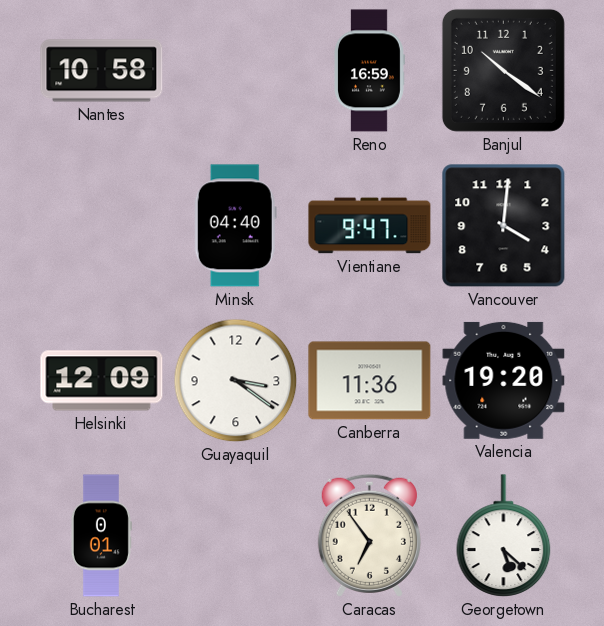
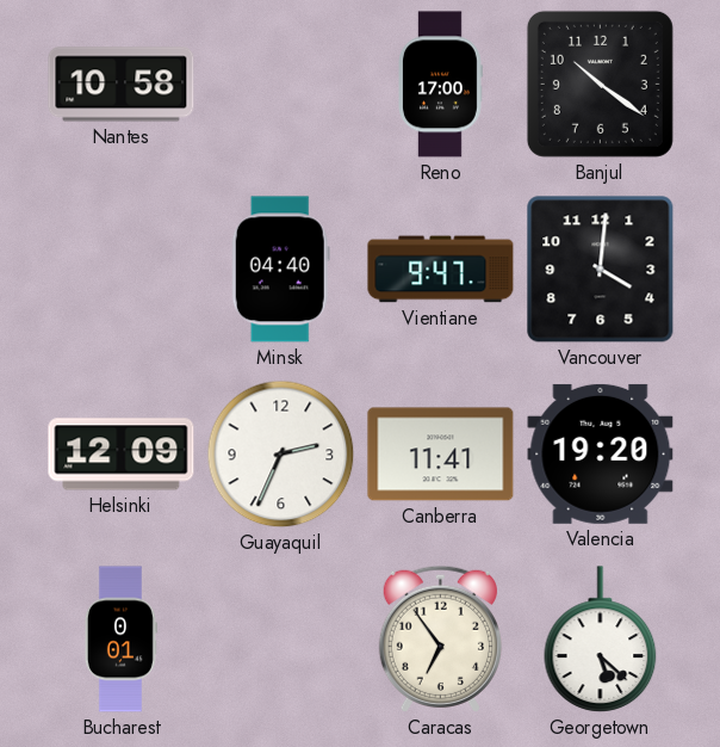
Reno: 16:59 -> 17:00
Guayaquil: 3:21 -> 2:34
Canberra: 11:36 -> 11:41
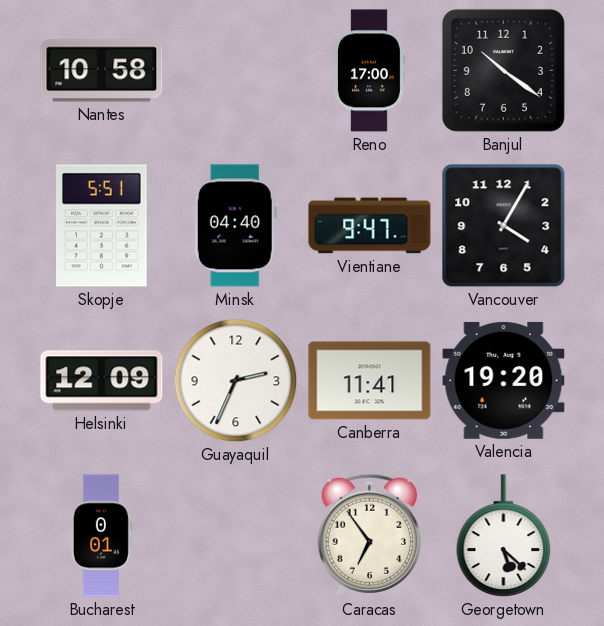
Skopje: none -> 5:51
Vancouver: 4:01 -> 4:05
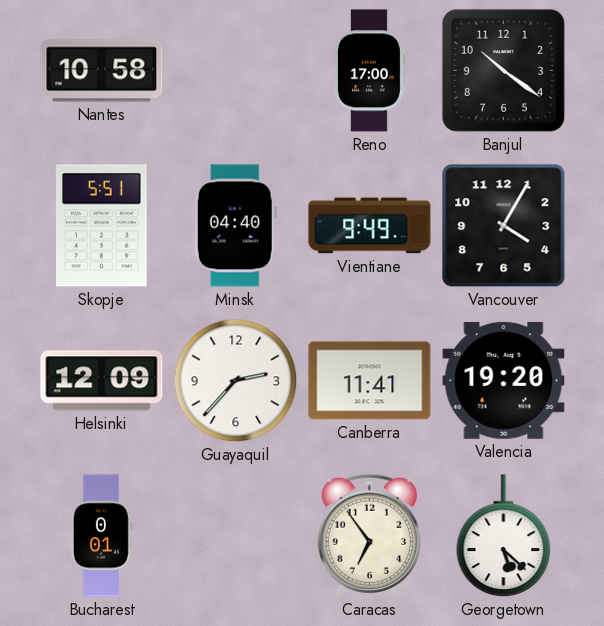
Vientiane: 9:47 -> 9:49
Guayaquil: 2:34 -> 2:37
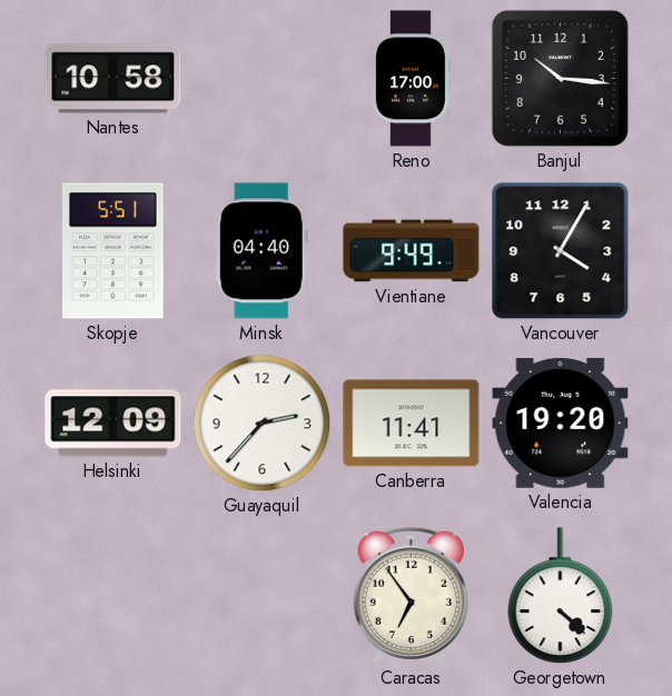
Banjul: 10:21 -> 10:16
Bucharest: 0:01 -> none
Georgetown: 5:22 -> 4:22
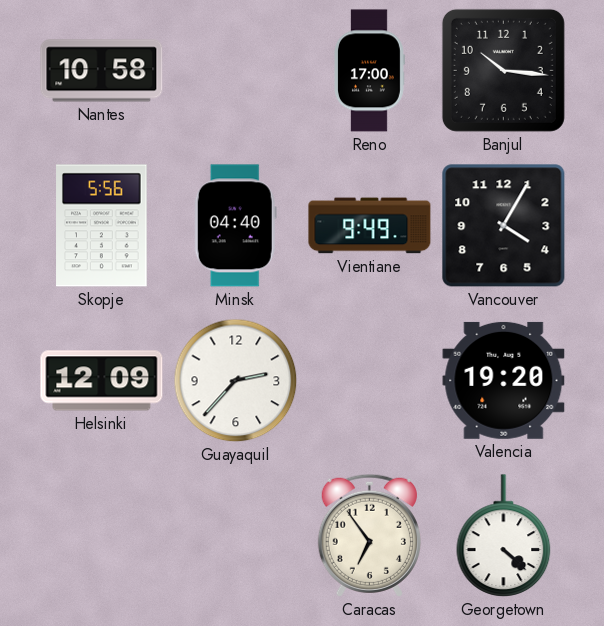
Skopje: 5:51 -> 5:56
Canberra: 11:41 -> none
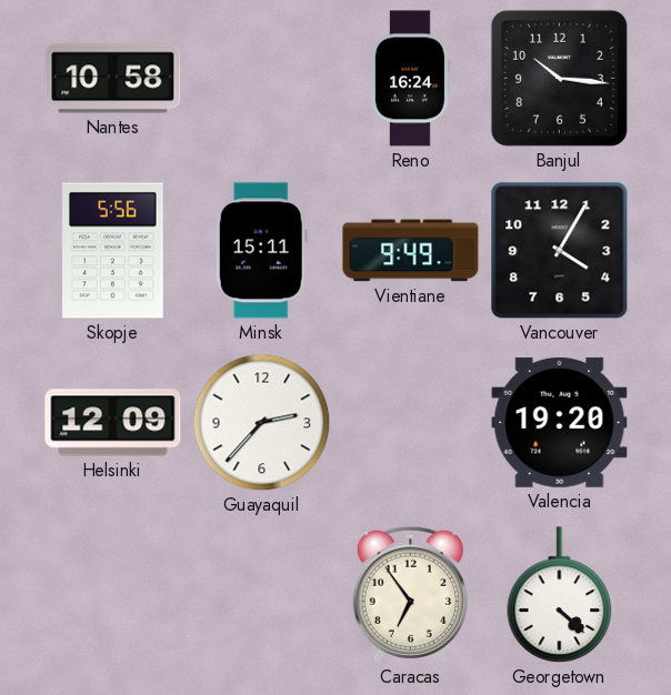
Reno: 17:00 -> 16:24
Minsk: 04:40 -> 15:11
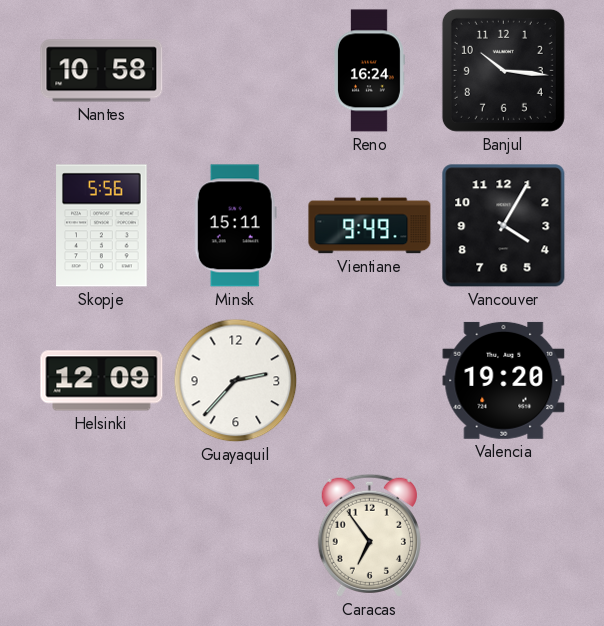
Georgetown: 4:22 -> none
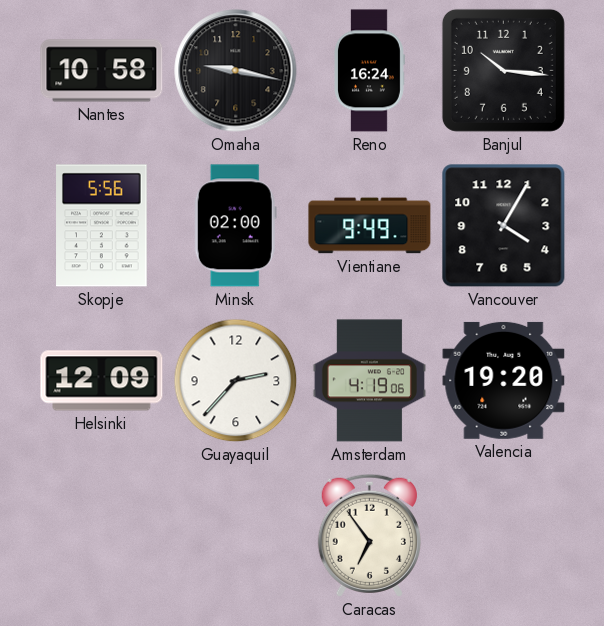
Omaha: none -> 9:17
Minsk: 15:11 -> 02:00
Amsterdam: none -> 4:19
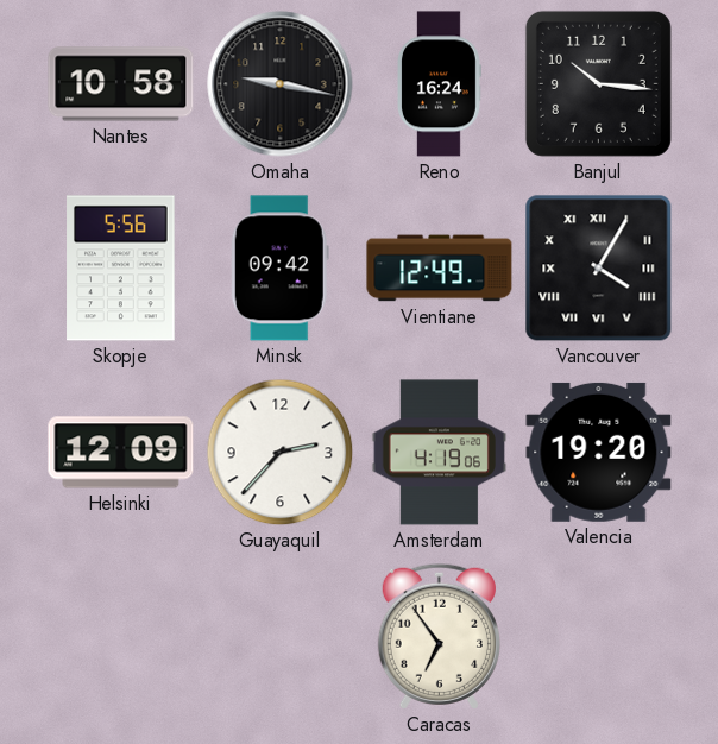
Minsk: 02:00 -> 09:42
Vientiane: 9:49 -> 12:49
Vancouver numerals: Arabic -> Roman
